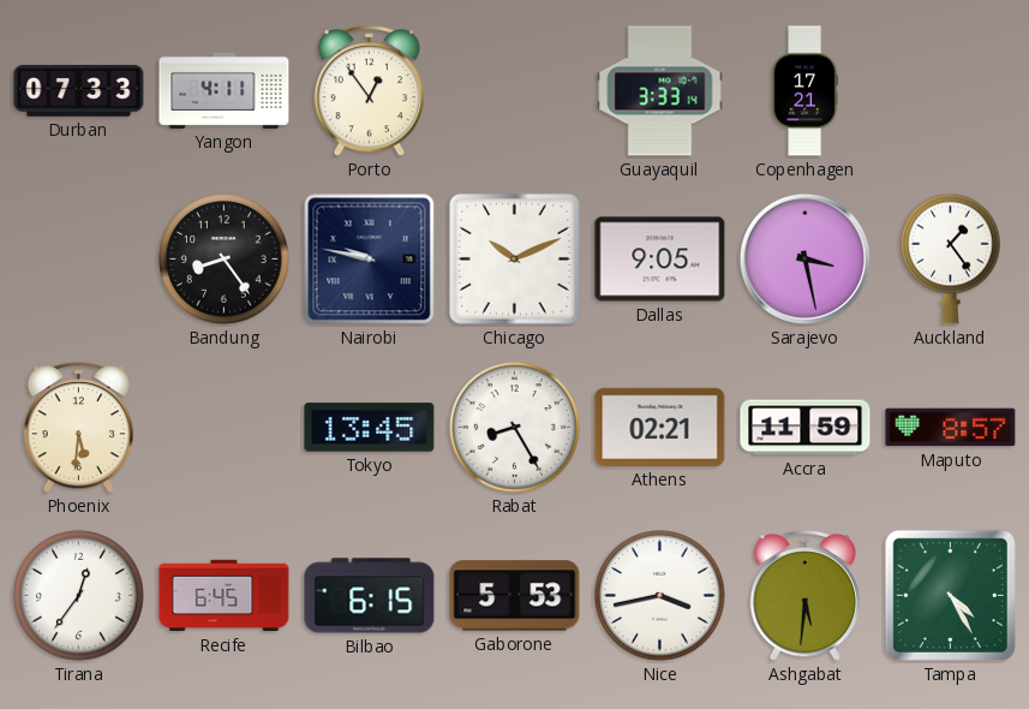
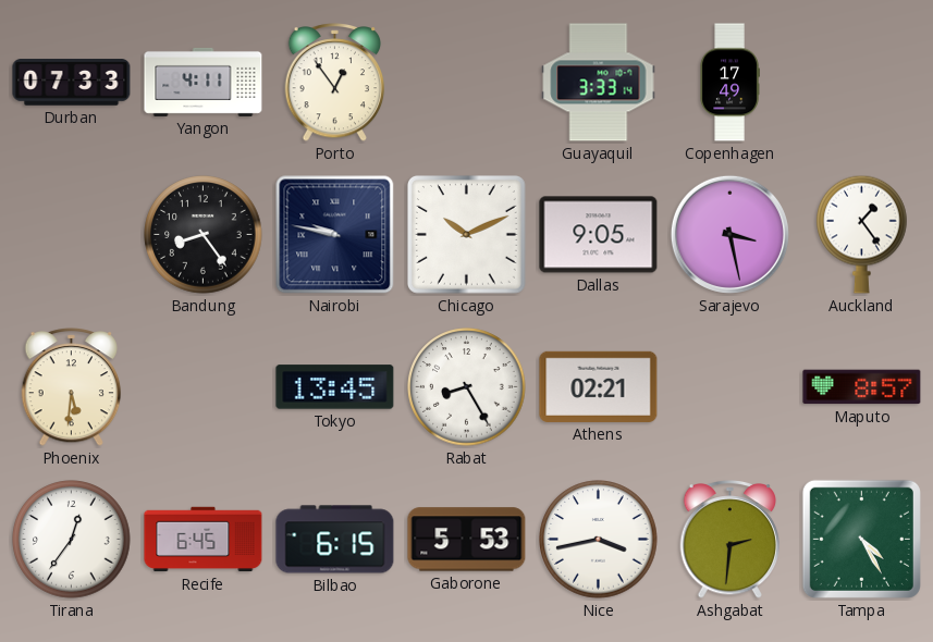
Copenhagen: 17:21 -> 17:49
Accra: 11:59 -> none
Ashgabat: 5:31 -> 2:31
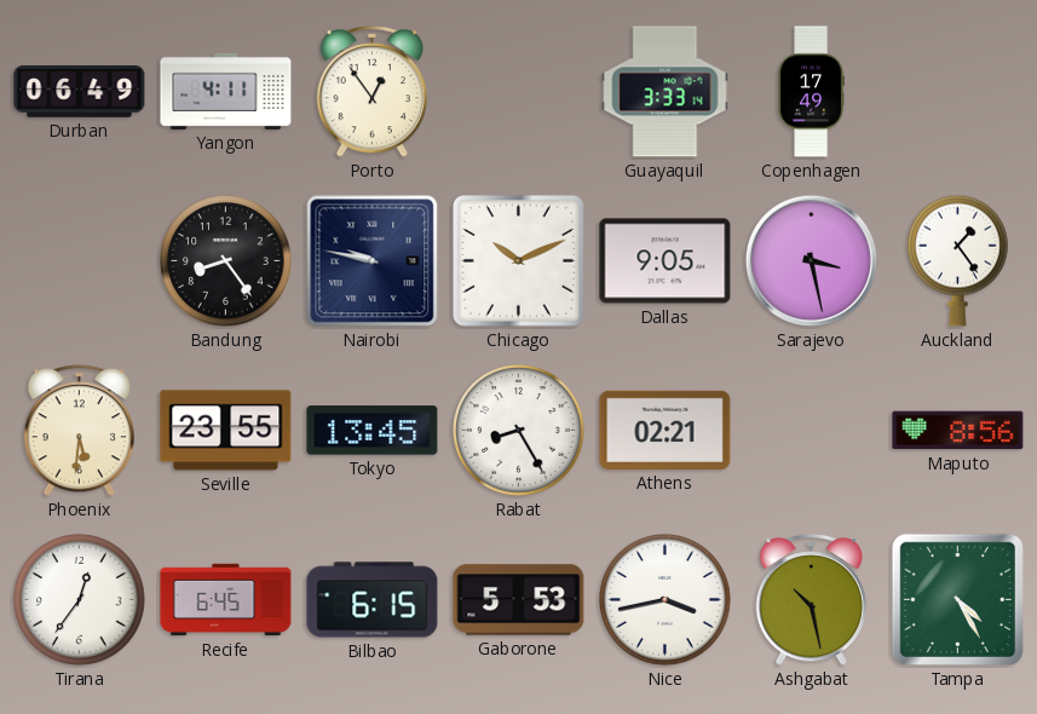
Durban: 07:33 -> 06:49
Seville: none -> 23:55
Maputo: 8:57 -> 8:56
Ashgabat: 2:31 -> 10:28
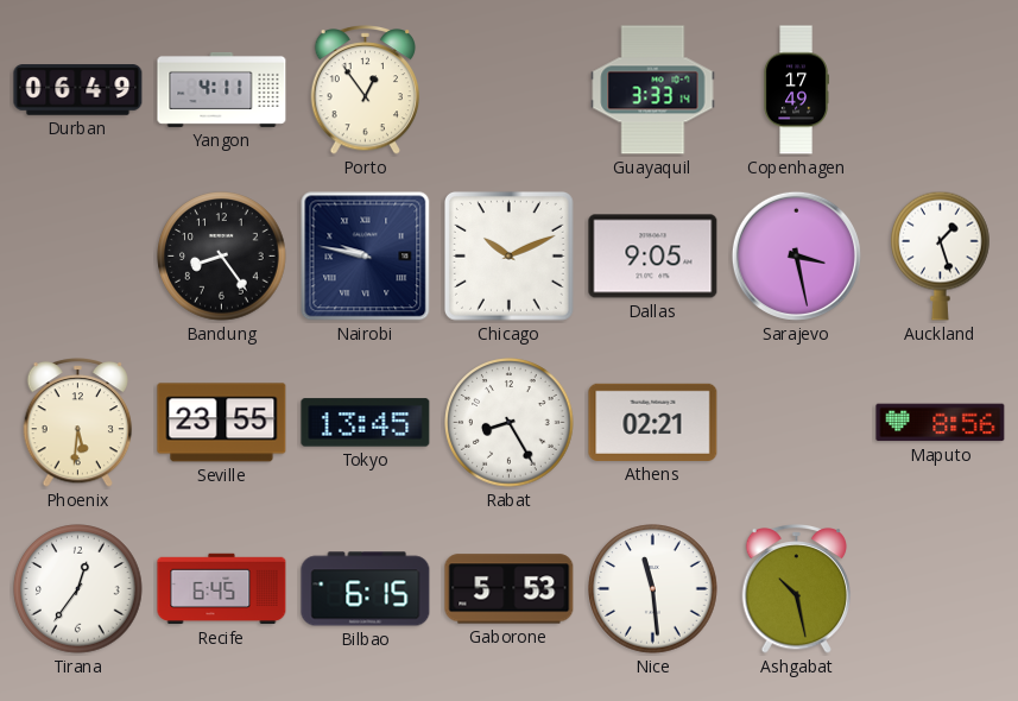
Auckland: 1:24 -> 1:27
Nice: 3:43 -> 11:29
Tampa: 4:25 -> none
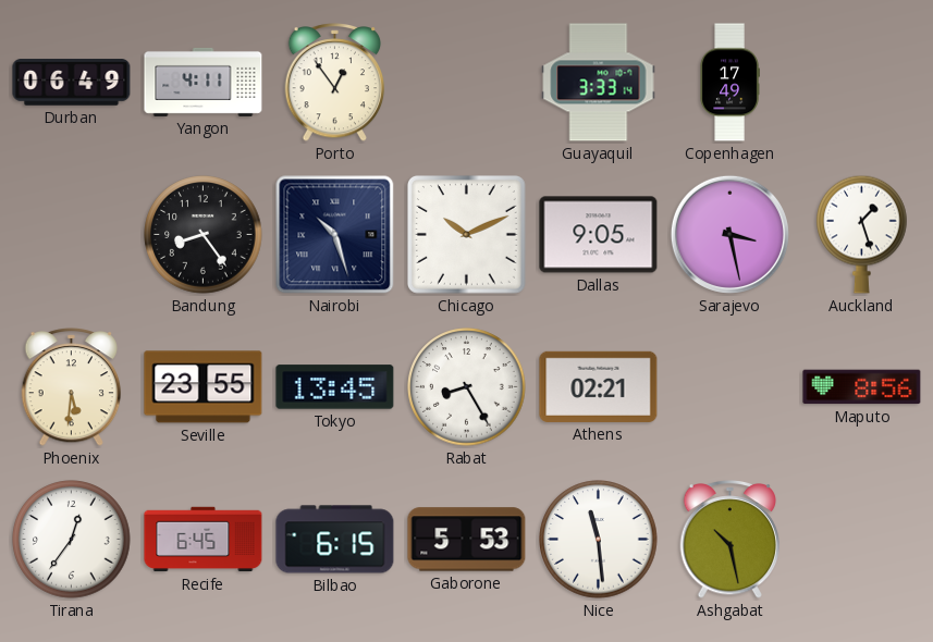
Nairobi: 9:47 -> 10:27
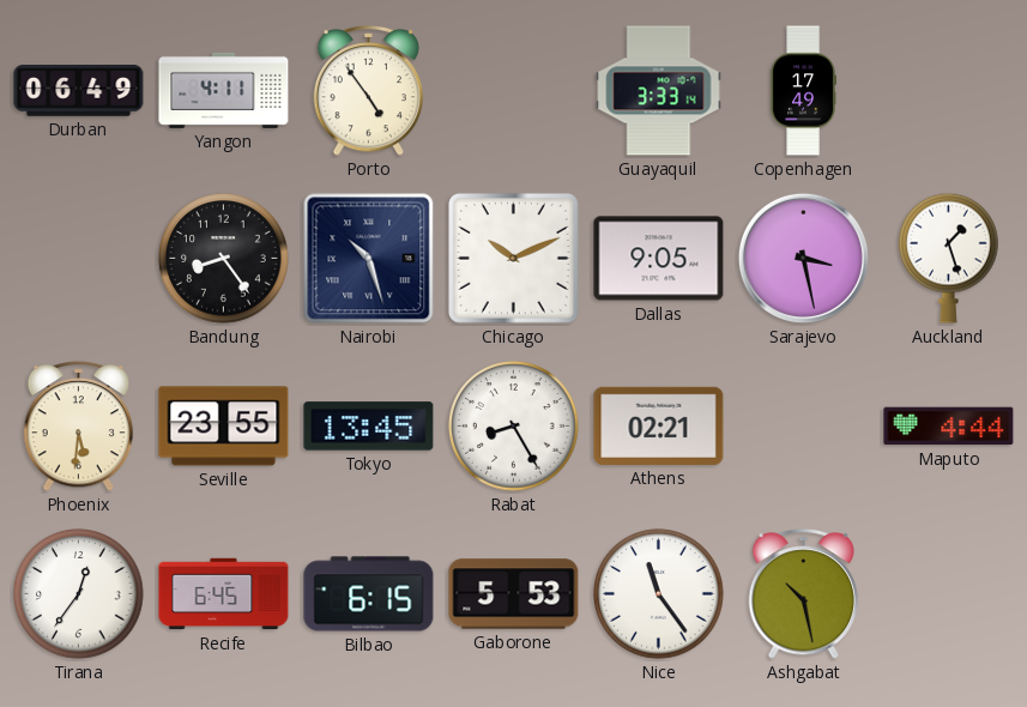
Porto: 12:54 -> 4:54
Maputo: 8:56 -> 4:44
Nice: 11:29 -> 11:24
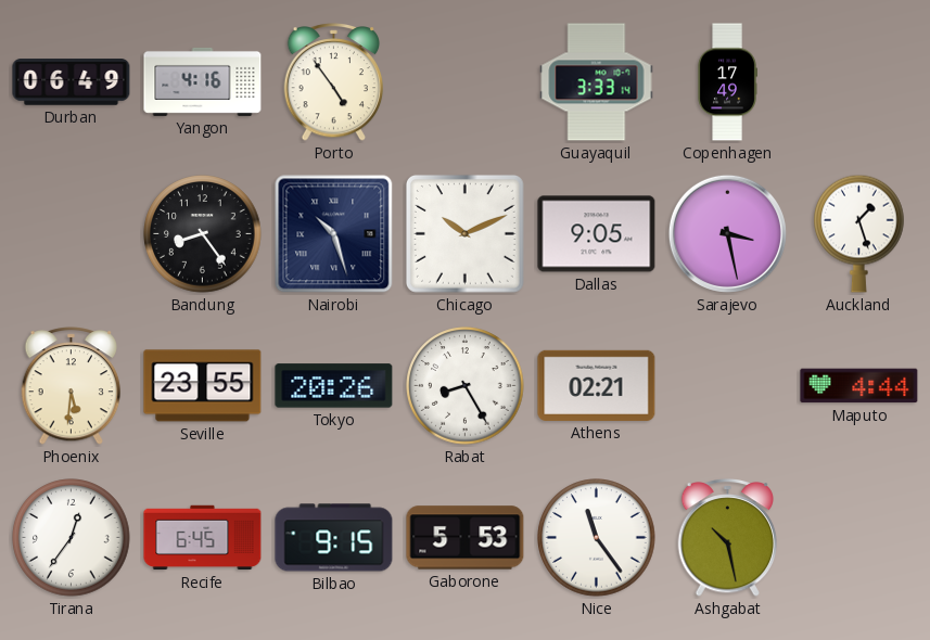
Yangon: 4:11 -> 4:16
Tokyo: 13:45 -> 20:26
Bilbao: 6:15 -> 9:15
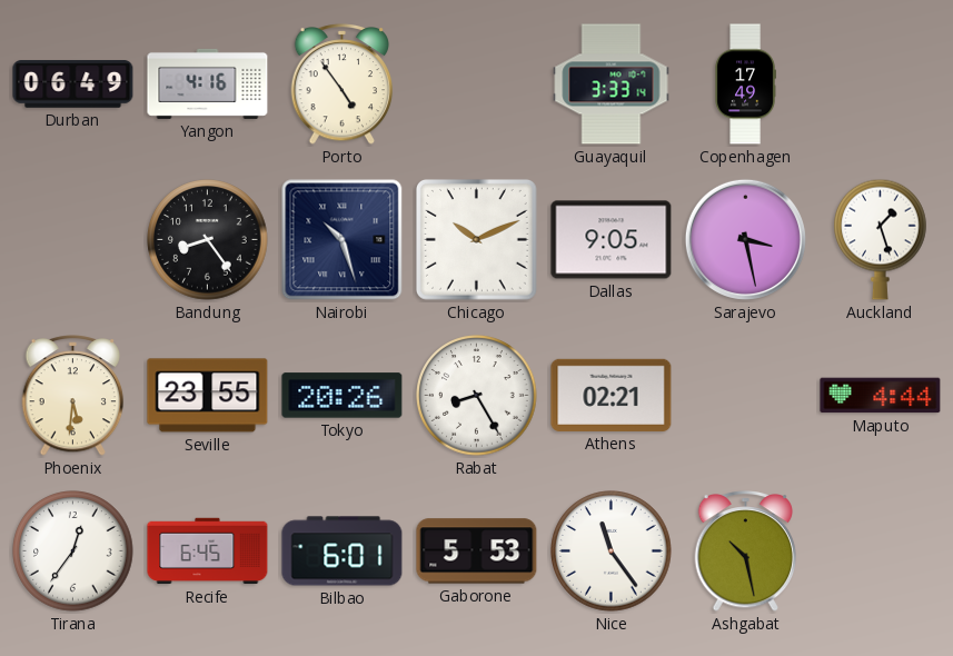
Bilbao: 9:15 -> 6:01
